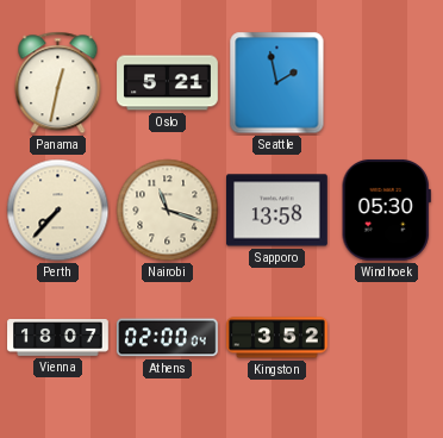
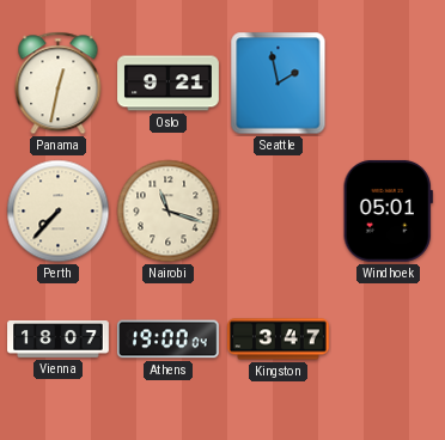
Oslo: 5:21 -> 9:21
Sapporo: 13:58 -> none
Windhoek: 05:30 -> 05:01
Athens: 02:00 -> 19:00
Kingston: 3:52 -> 3:47
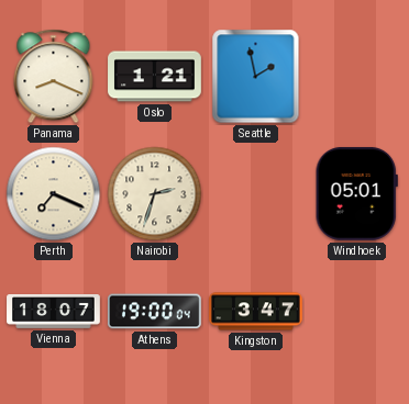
Panama: 12:32 -> 8:19
Oslo: 9:21 -> 1:21
Perth: 7:37 -> 7:19
Nairobi: 11:18 -> 2:33
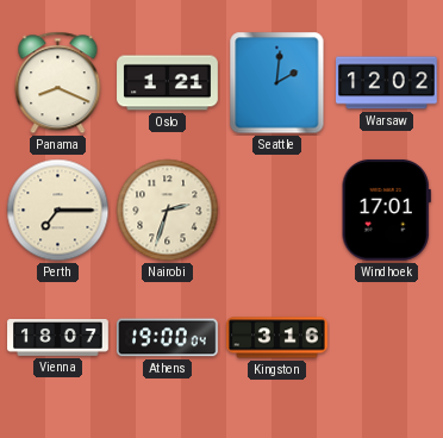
Seattle: 1:58 -> 2:01
Warsaw: none -> 12:02
Perth: 7:19 -> 7:15
Windhoek: 05:01 -> 17:01
Kingston: 3:47 -> 3:16
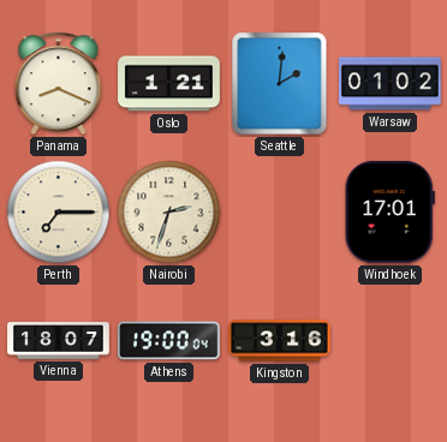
Warsaw: 12:02 -> 01:02
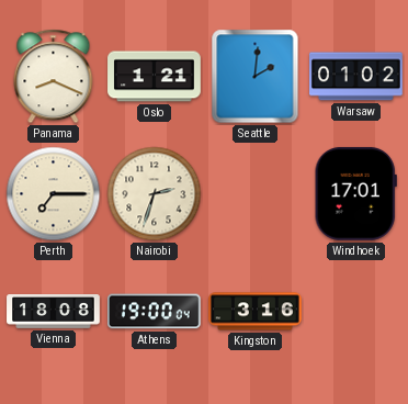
Vienna: 18:07 -> 18:08
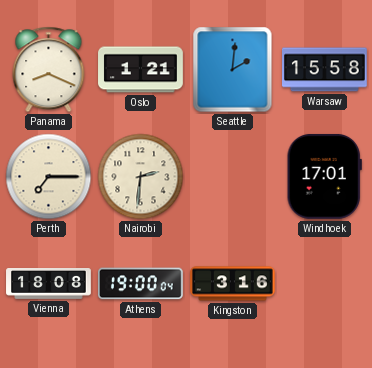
Warsaw: 01:02 -> 15:58
Nairobi: 2:33 -> 2:31
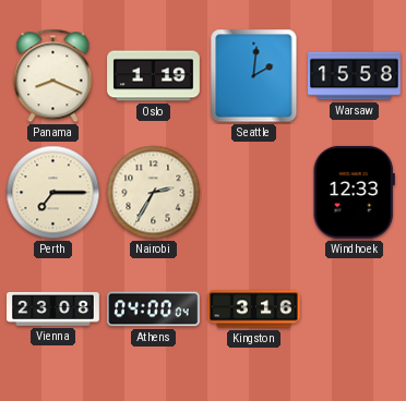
Oslo: 1:21 -> 1:19
Nairobi: 2:31 -> 2:35
Windhoek: 17:01 -> 12:33
Vienna: 18:08 -> 23:08
Athens: 19:00 -> 04:00
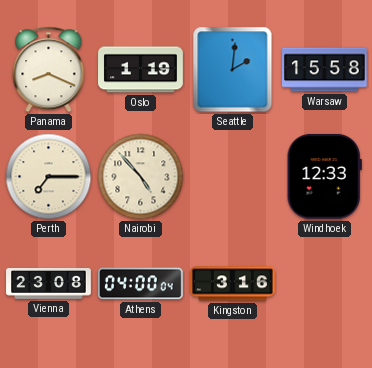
Nairobi: 2:35 -> 4:53
